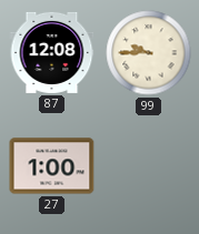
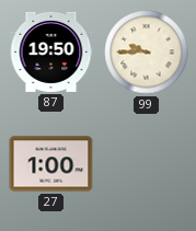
87: 12:08 -> 19:50
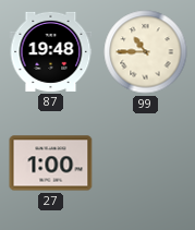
87: 19:50 -> 19:48
99: 9:45 -> 10:45
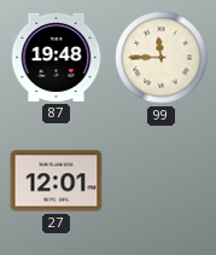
99: 10:45 -> 11:45
27: 1:00 -> 12:01
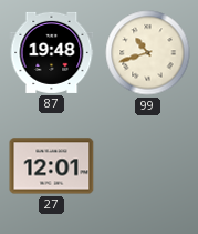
99: 11:45 -> 10:42
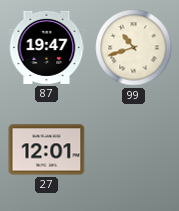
87: 19:48 -> 19:47
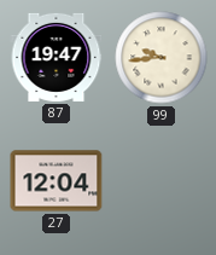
99: 10:42 -> 9:44
27: 12:01 -> 12:04
